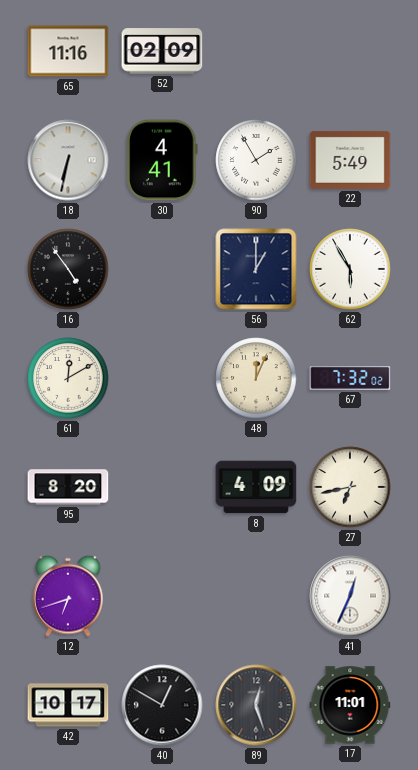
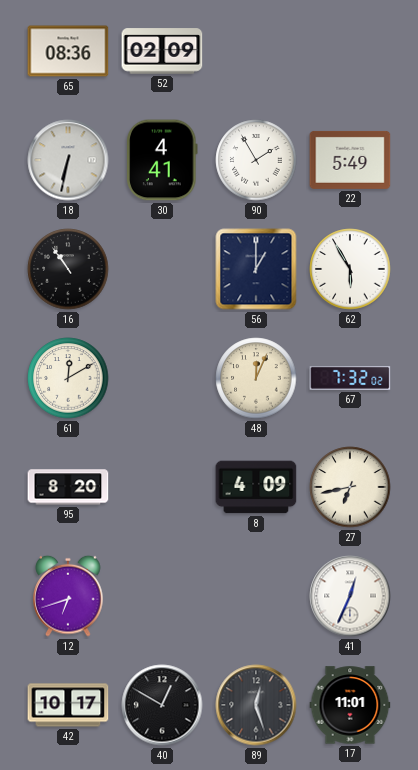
65: 11:16 -> 08:36
16: 4:54 -> 10:54
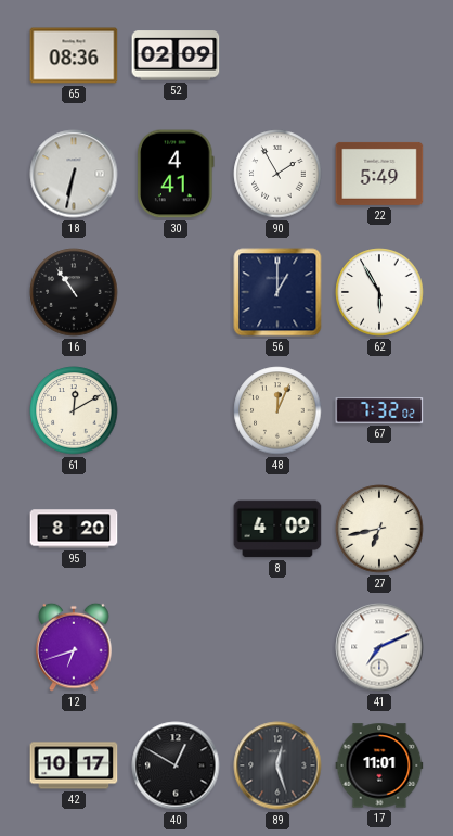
41: 12:34 -> 7:11
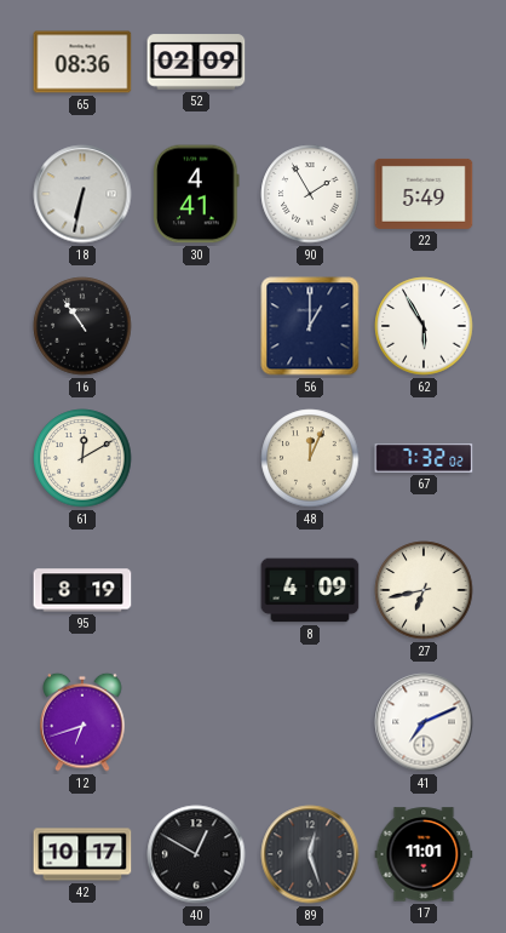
95: 8:20 -> 8:19
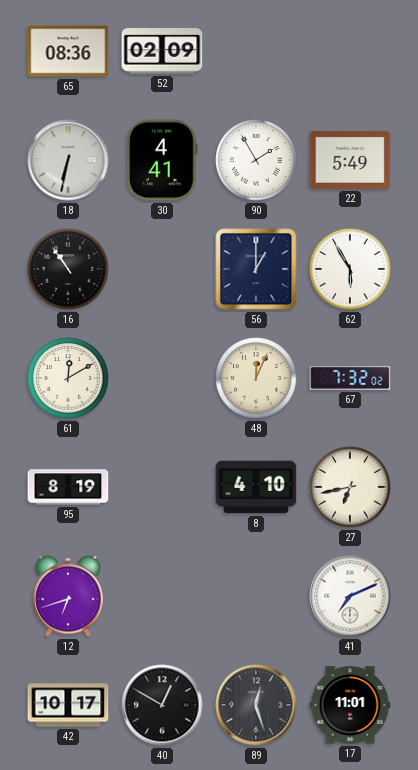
8: 4:09 -> 4:10
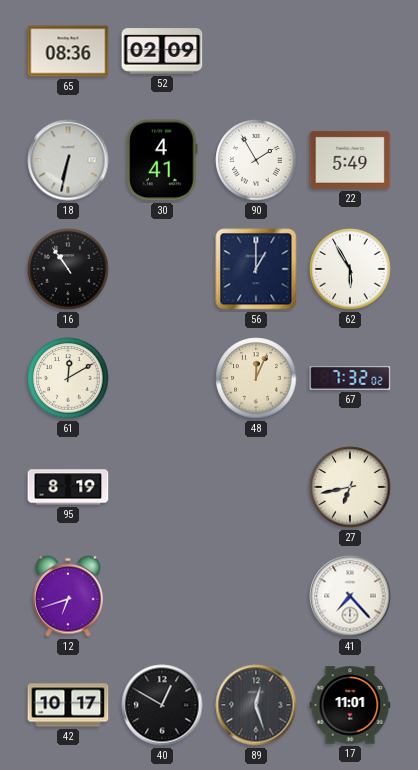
8: 4:10 -> none
41: 7:11 -> 7:23
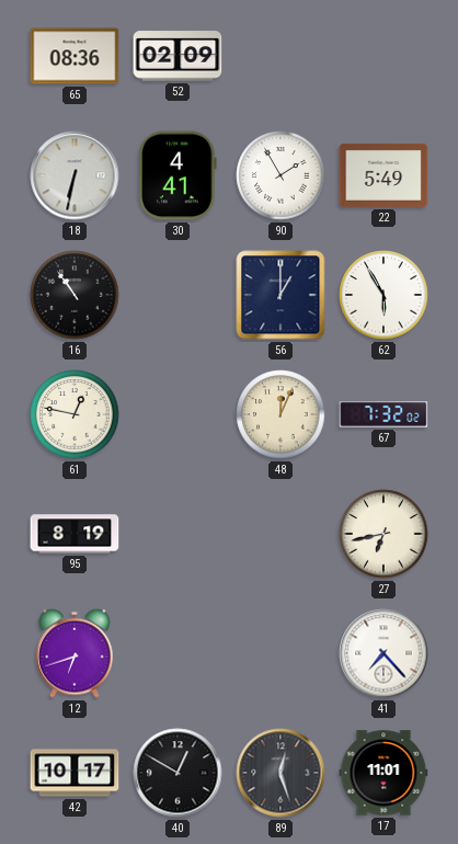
61: 12:10 -> 12:47
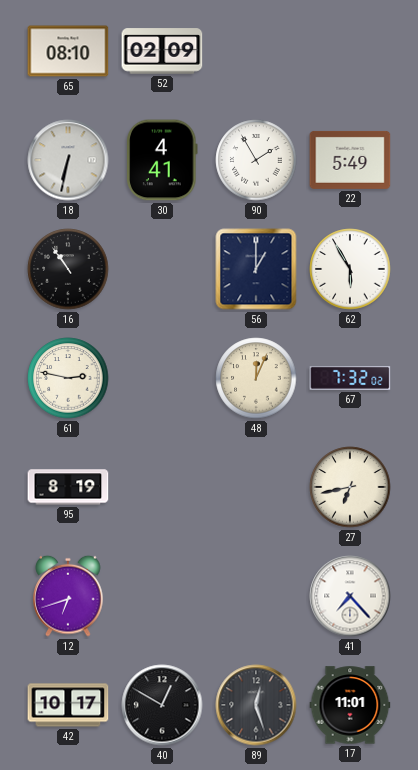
65: 08:36 -> 08:10
61: 12:47 -> 2:47
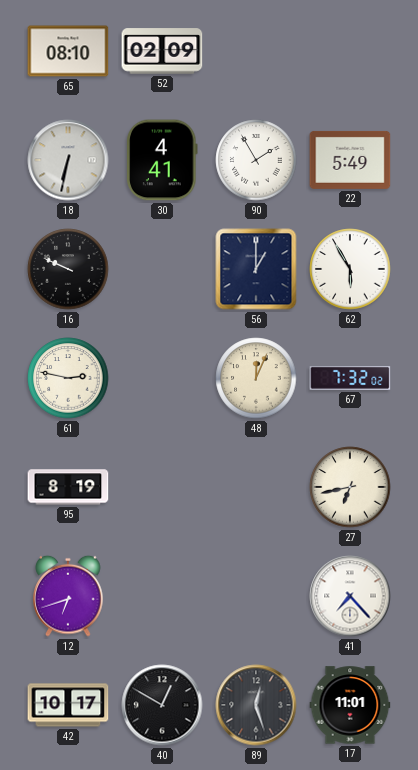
16: 10:54 -> 9:49
